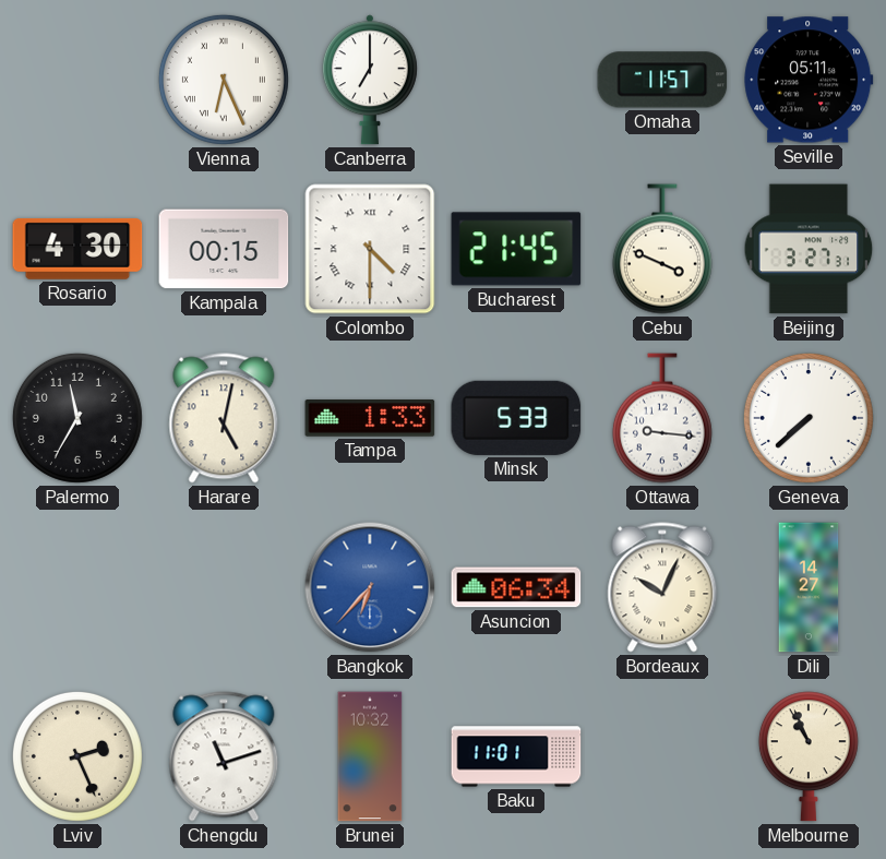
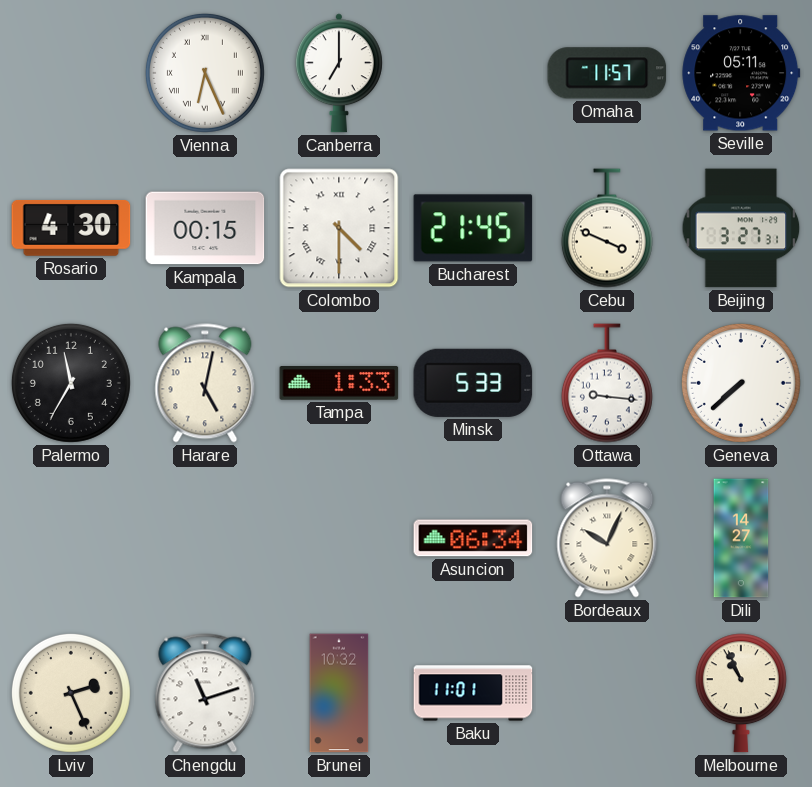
Bangkok: 6:37 -> none
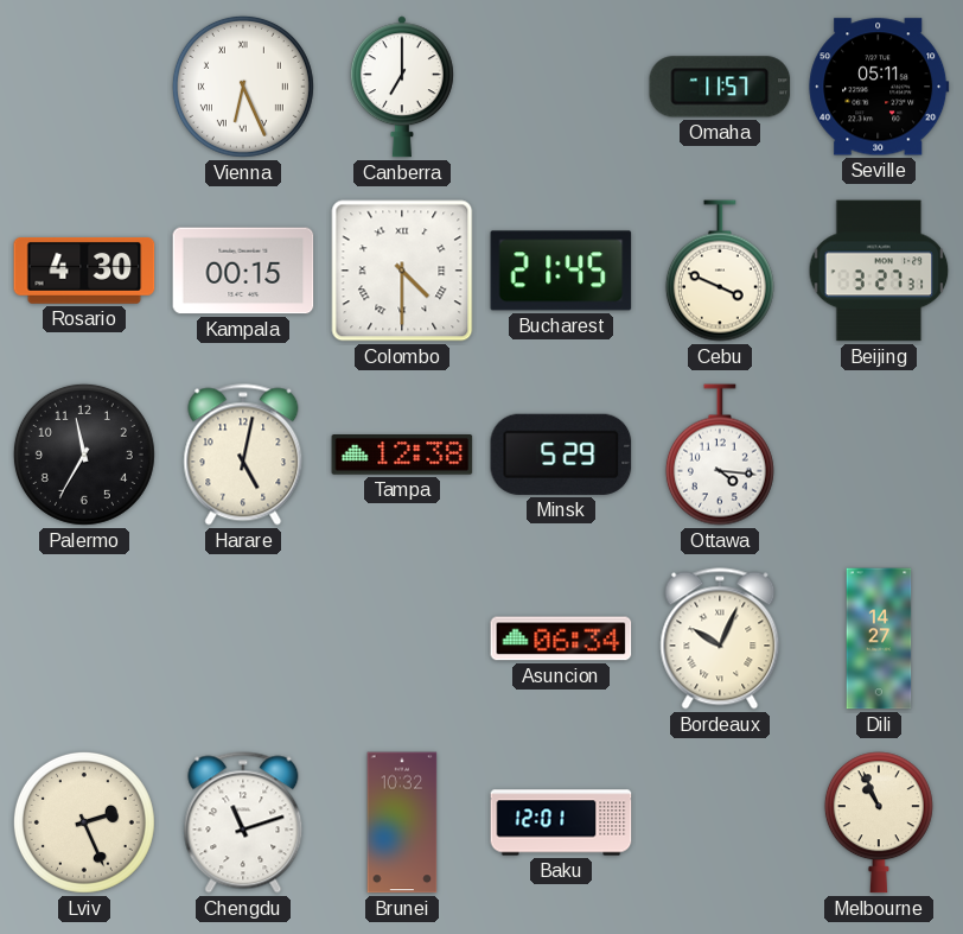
Tampa: 1:33 -> 12:38
Minsk: 5:33 -> 5:29
Ottawa: 9:16 -> 4:16
Geneva: 7:38 -> none
Baku: 11:01 -> 12:01
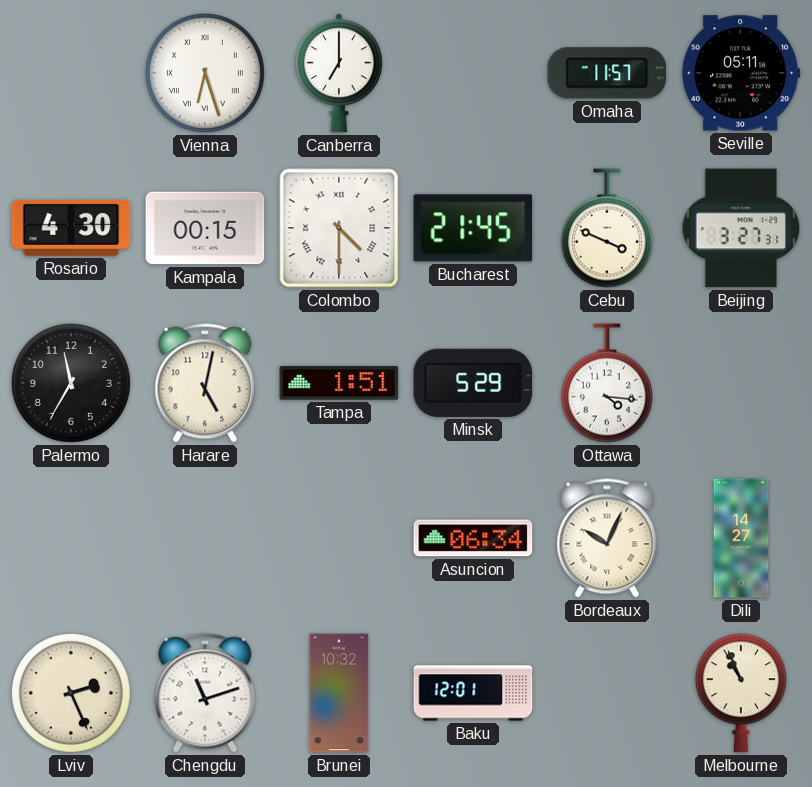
Vienna: 6:26 -> 6:27
Tampa: 12:38 -> 1:51
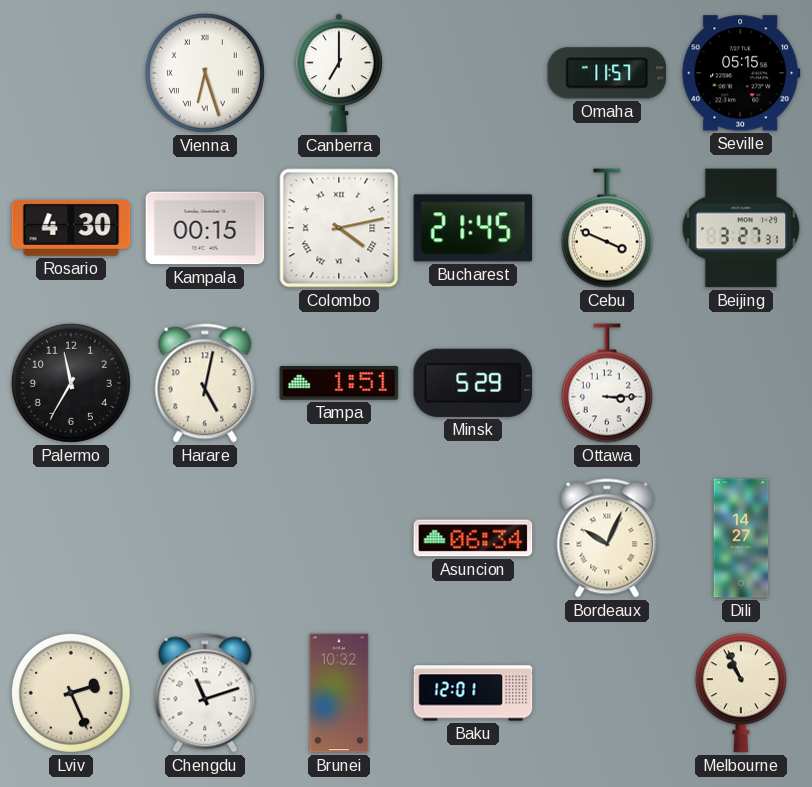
Seville: 05:11 -> 05:15
Colombo: 4:30 -> 4:13
Ottawa: 4:16 -> 3:15
